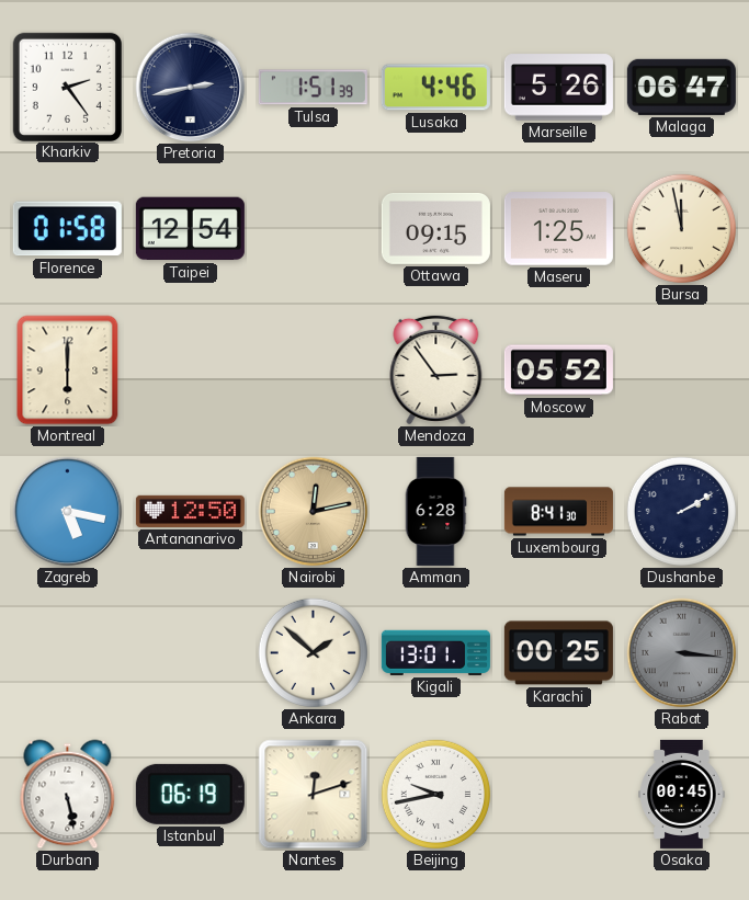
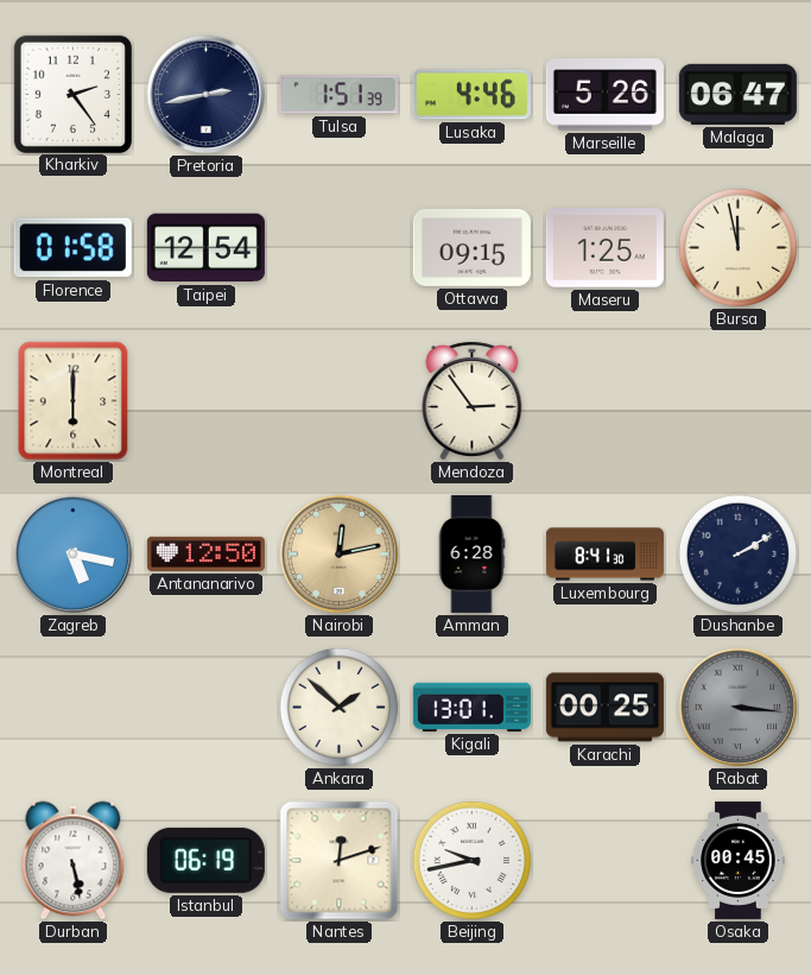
Moscow: 05:52 -> none
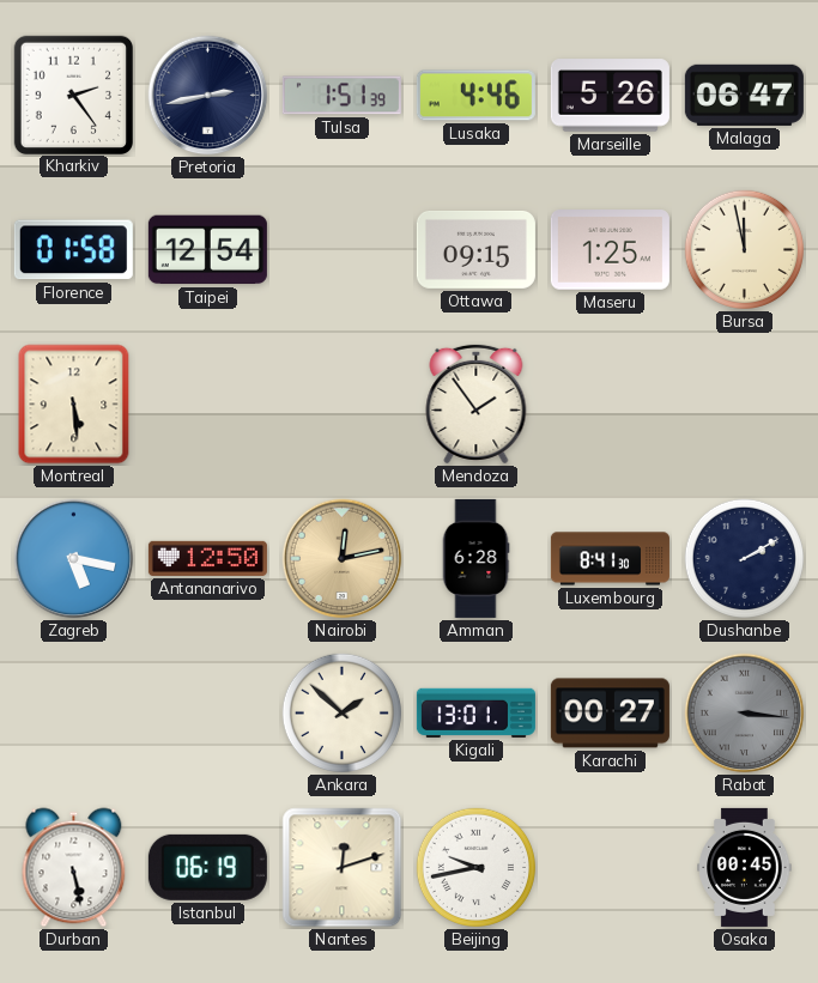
Montreal: 6:00 -> 5:29
Mendoza: 2:54 -> 1:54
Karachi: 00:25 -> 00:27
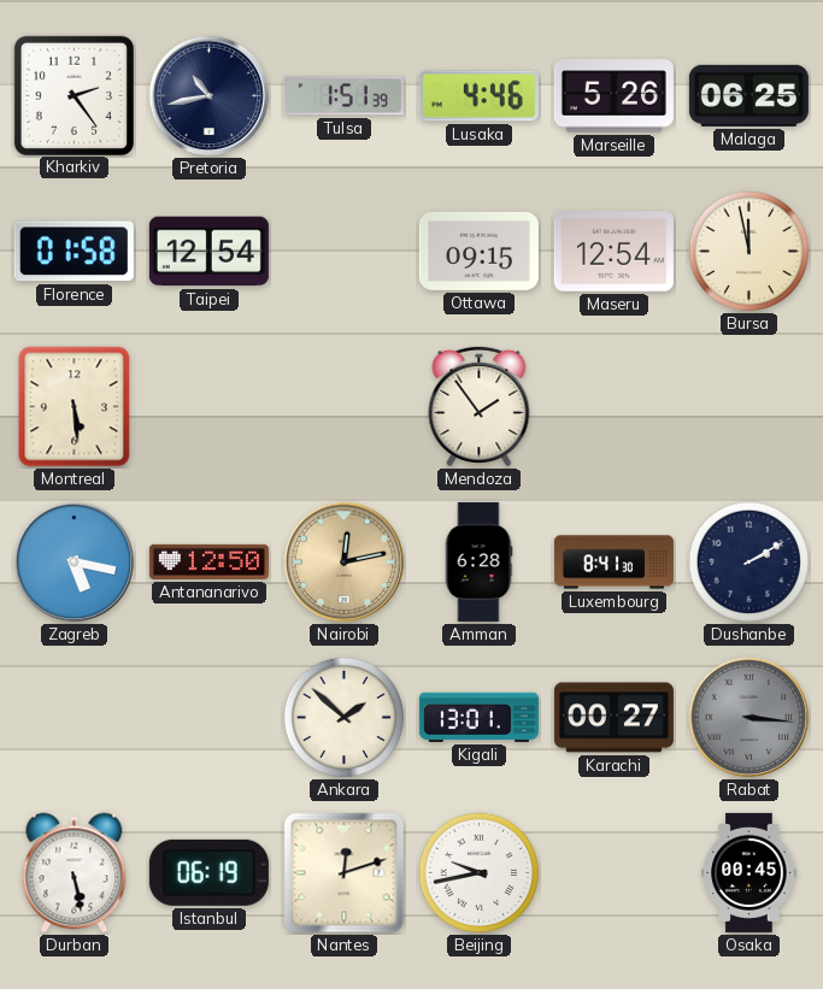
Pretoria: 2:43 -> 10:43
Malaga: 06:47 -> 06:25
Maseru: 1:25 -> 12:54
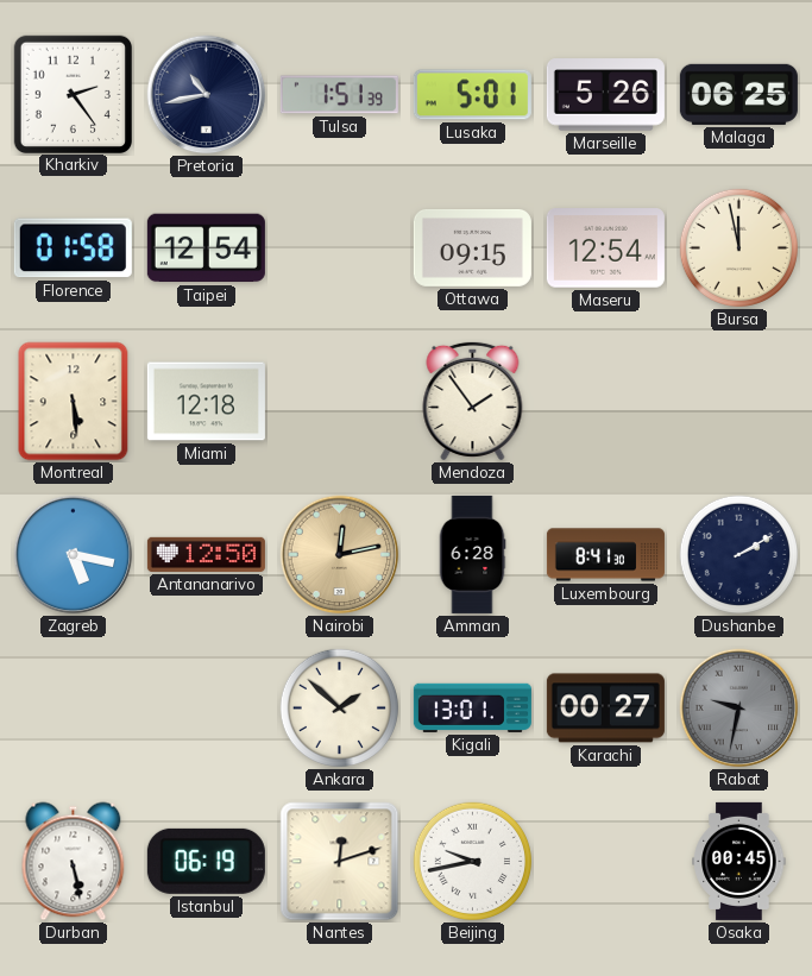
Lusaka: 4:46 -> 5:01
Miami: none -> 12:18
Rabat: 3:16 -> 9:32
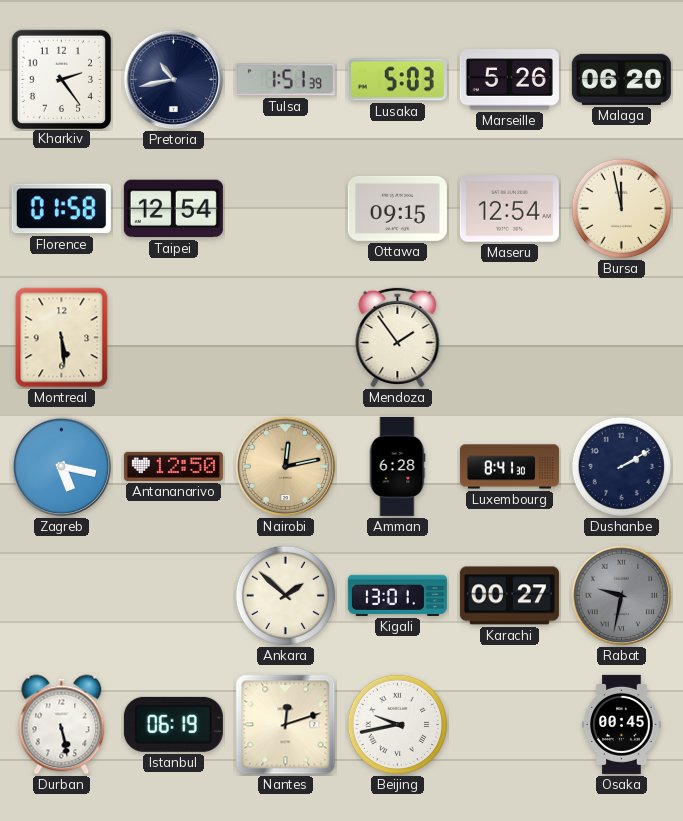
Lusaka: 5:01 -> 5:03
Malaga: 06:25 -> 06:20
Miami: 12:18 -> none
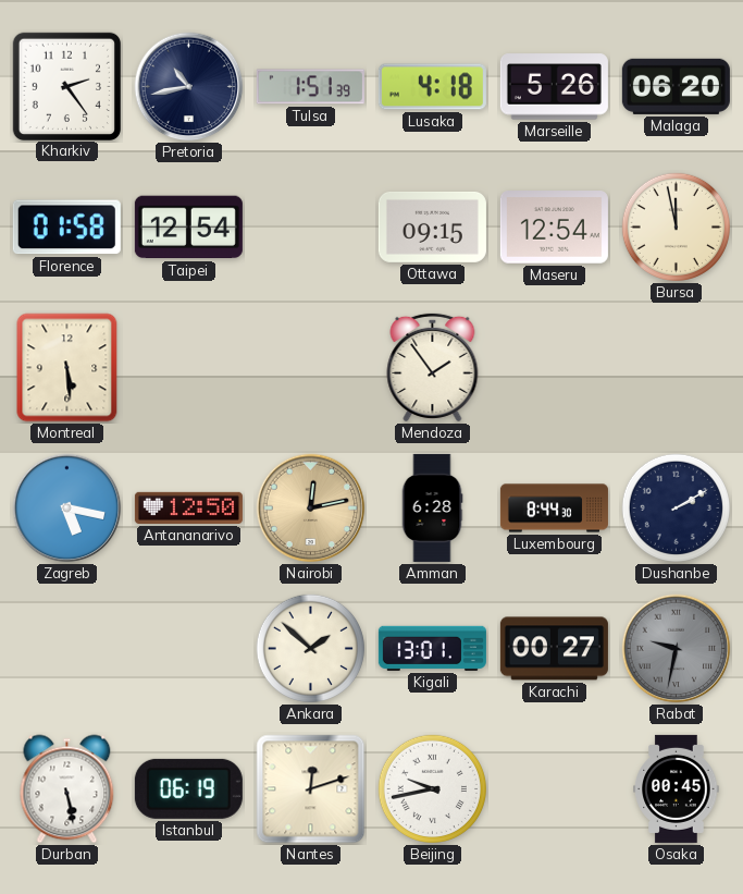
Lusaka: 5:03 -> 4:18
Luxembourg: 8:41 -> 8:44
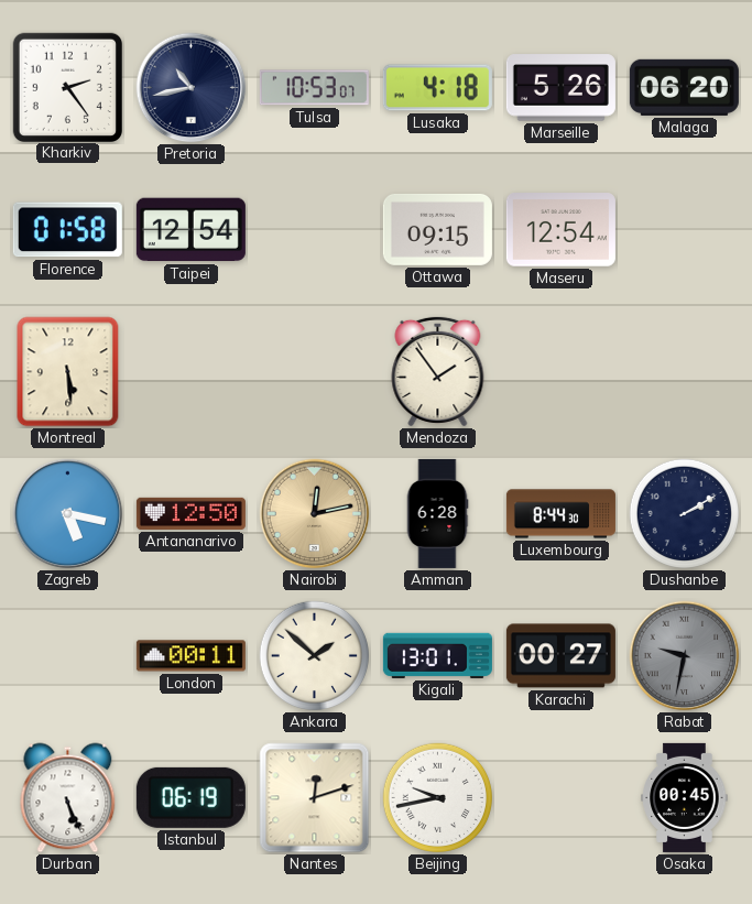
Tulsa: 1:51 -> 10:53
Bursa: 11:58 -> none
London: none -> 00:11
Durban: 5:28 -> 5:26
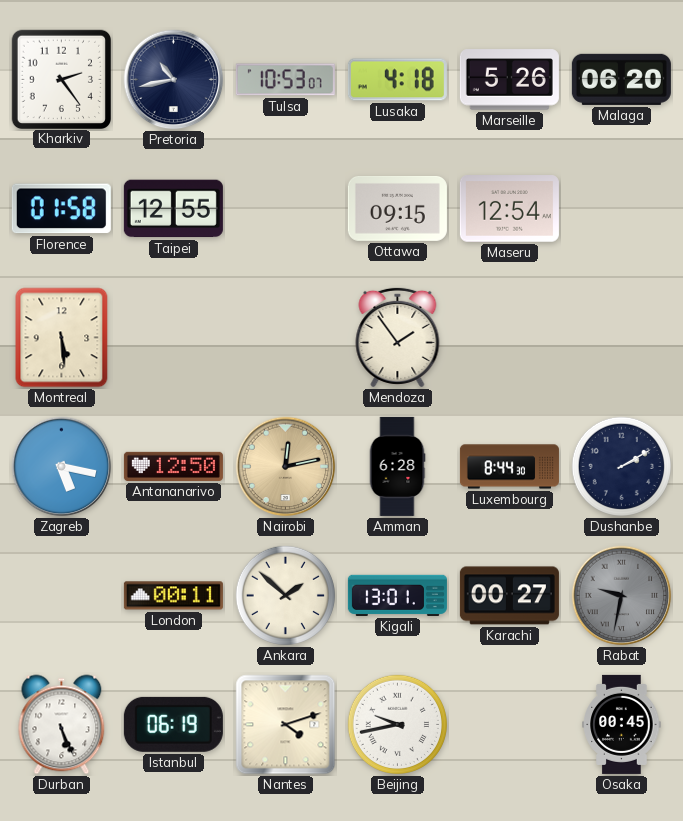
Taipei: 12:54 -> 12:55
Nantes: 12:12 -> 4:12
